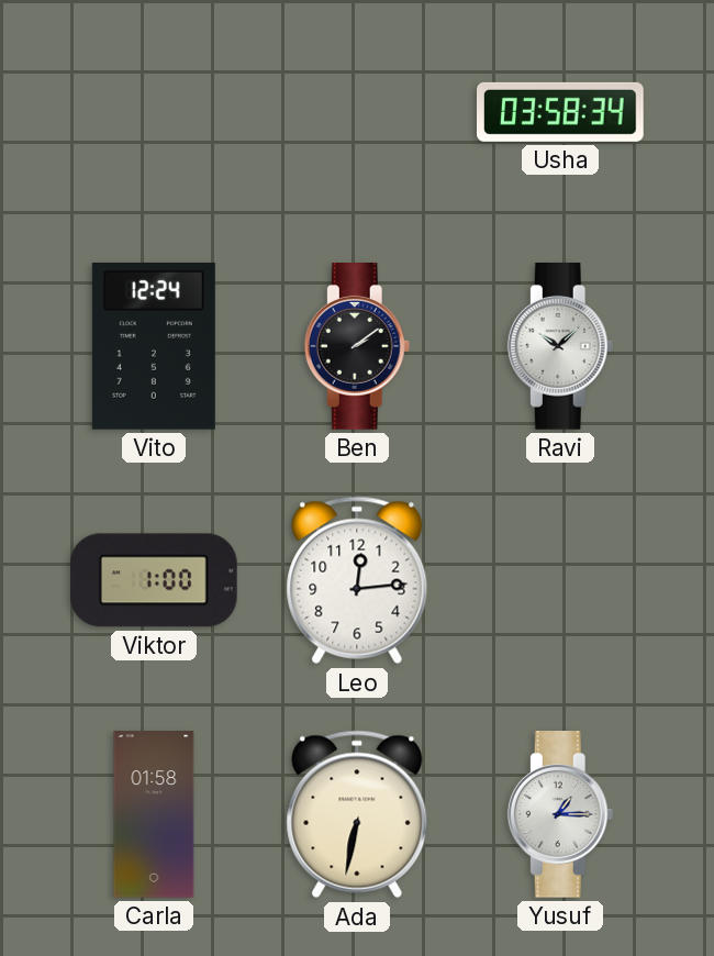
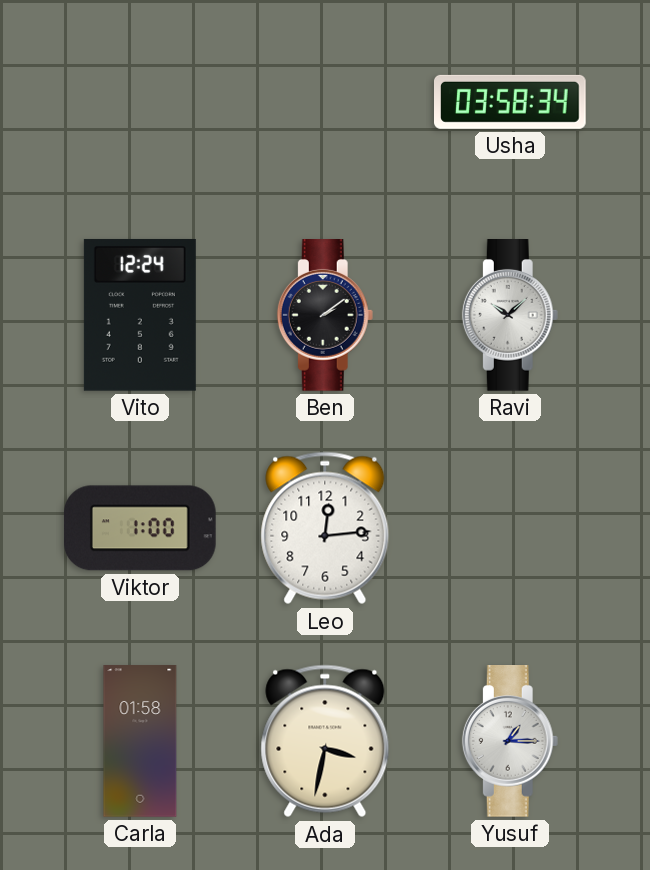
Ada: 6:32 -> 3:32
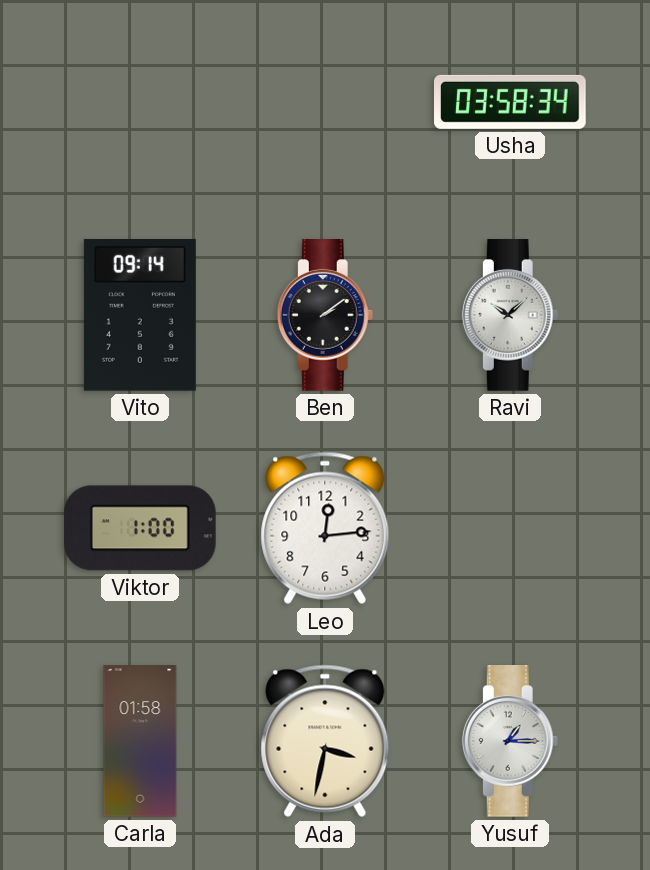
Vito: 12:24 -> 09:14
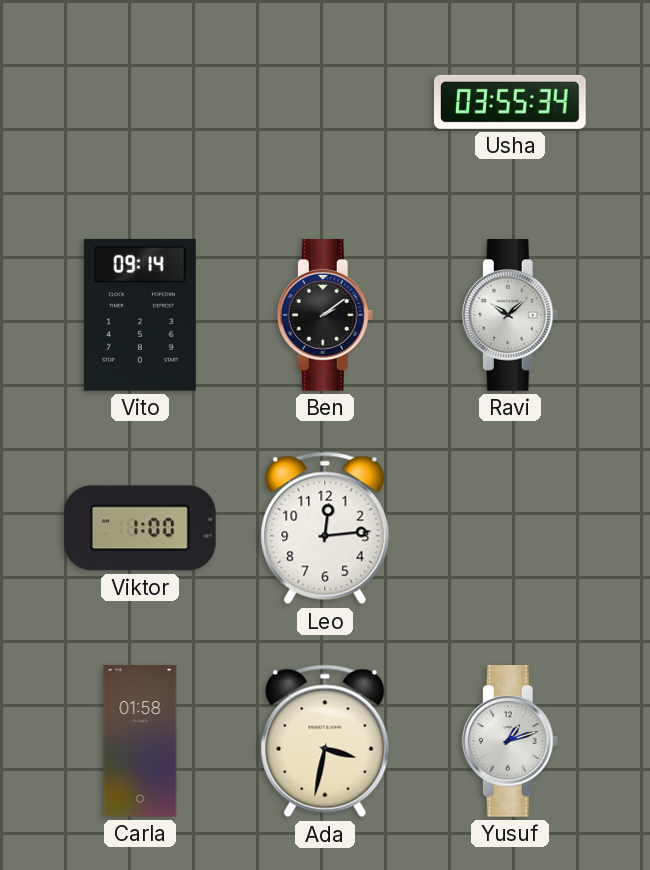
Usha: 03:58 -> 03:55
Yusuf: 1:15 -> 1:12
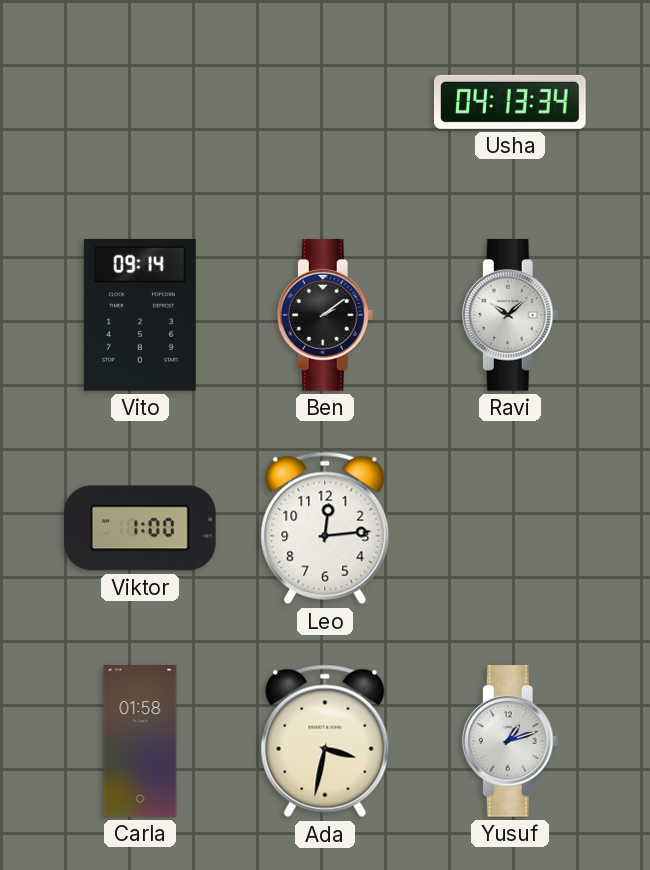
Usha: 03:55 -> 04:13
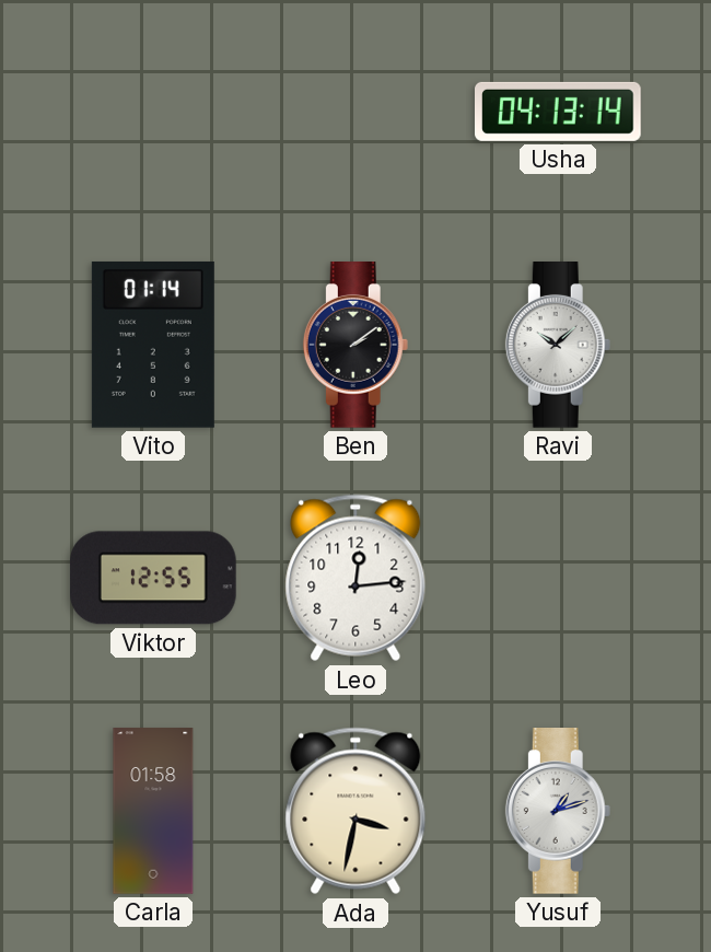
Usha: 04:13:34 -> 04:13:14
Vito: 09:14 -> 01:14
Viktor: 1:00 -> 12:55
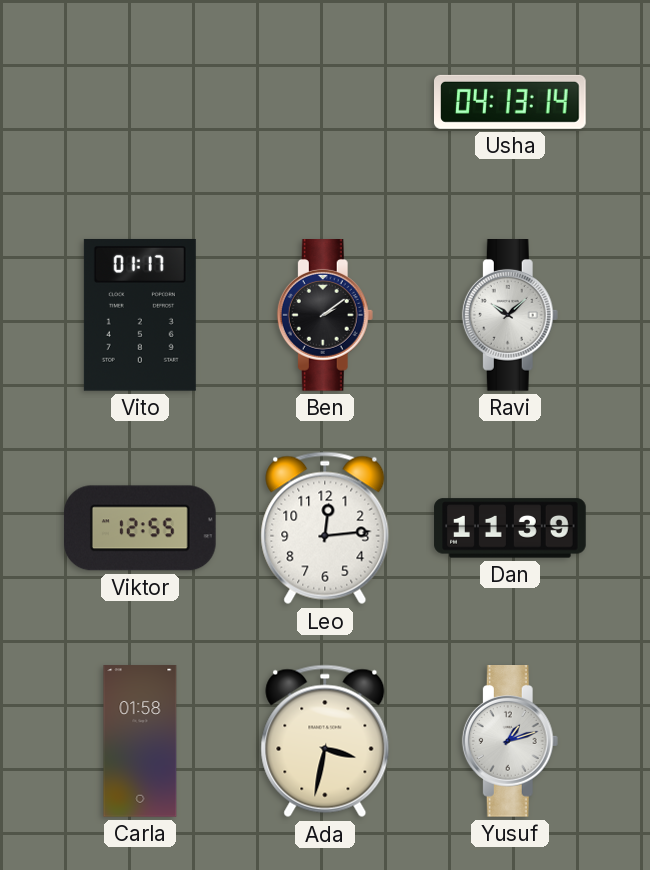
Vito: 01:14 -> 01:17
Dan: none -> 11:39
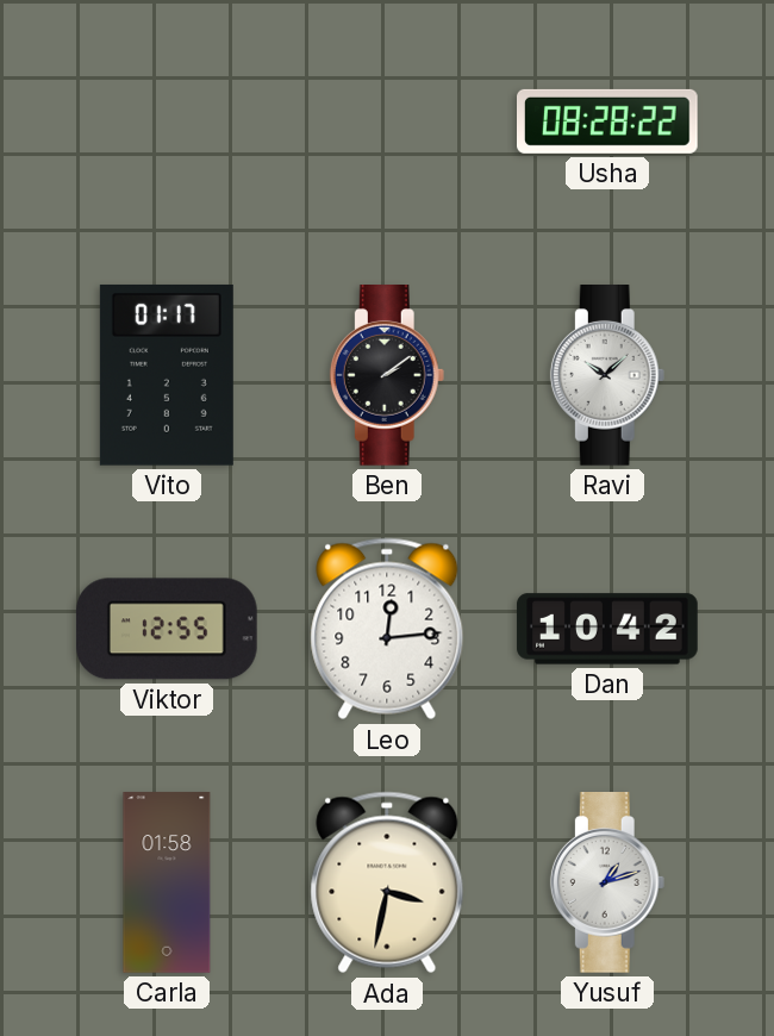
Usha: 04:13 -> 08:28
Dan: 11:39 -> 10:42
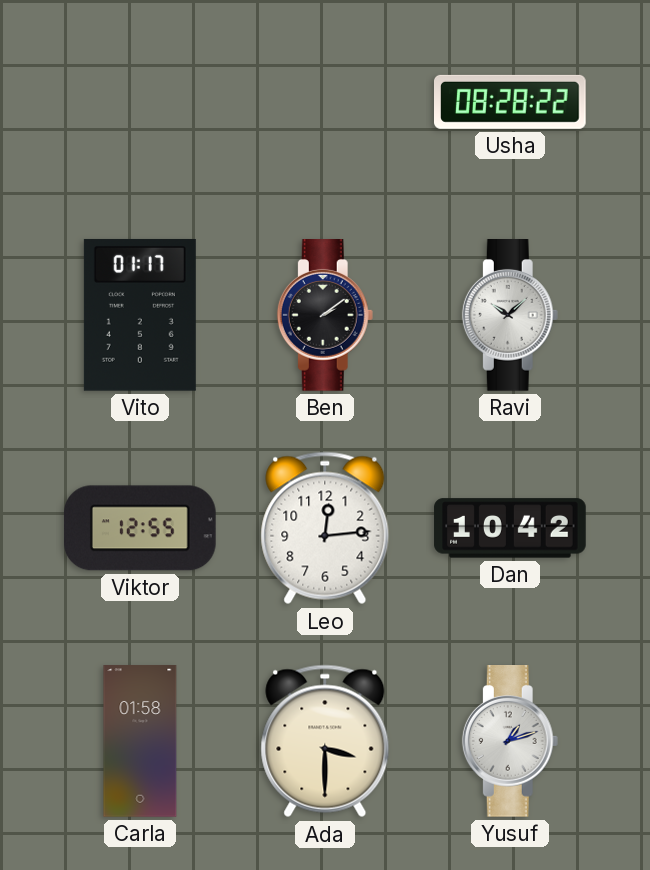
Ada: 3:32 -> 3:30
